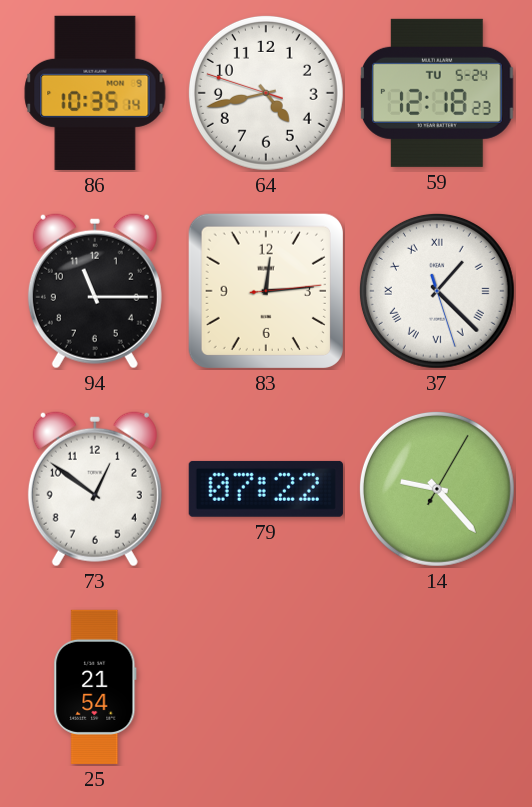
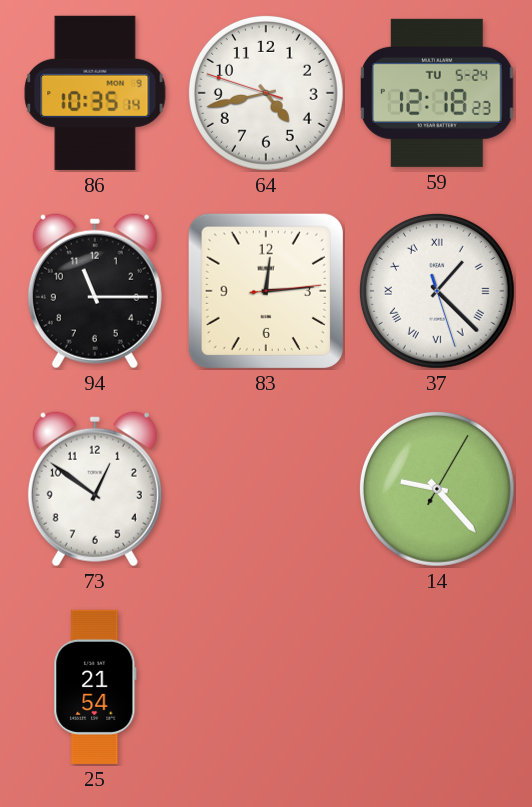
79: 07:22 -> none
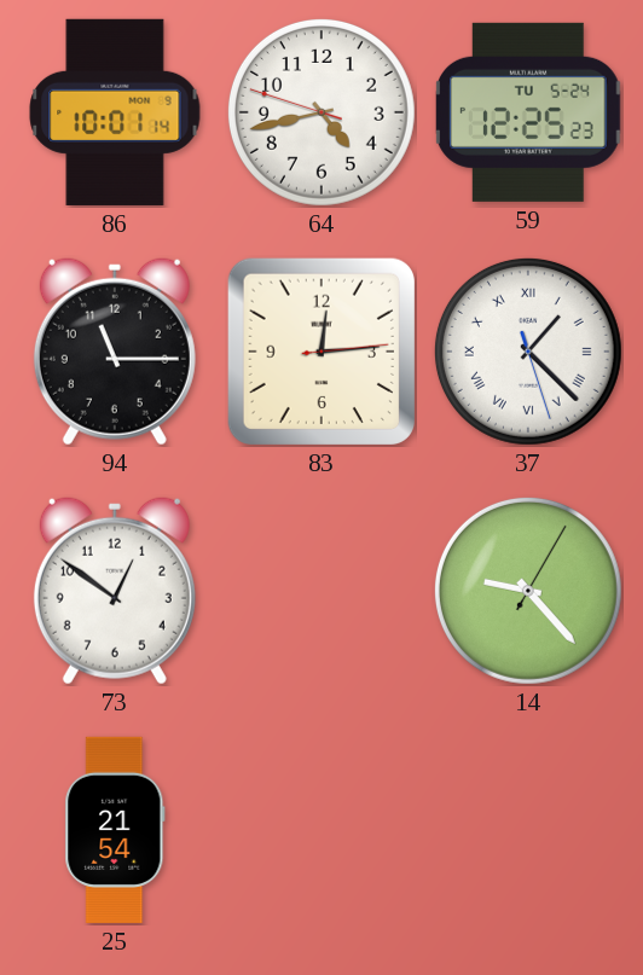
86: 10:35 -> 10:01
59: 12:18 -> 12:25
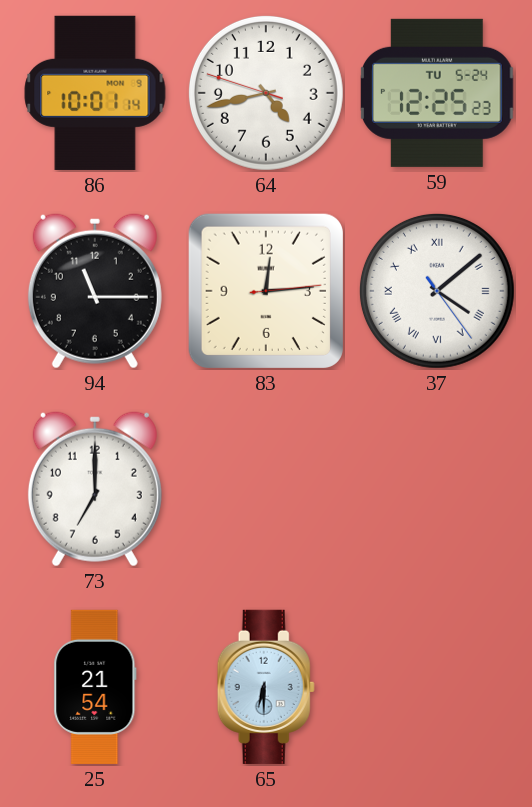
37: 1:22 -> 4:08
73: 12:51 -> 7:00
14: 9:23 -> none
65: none -> 6:30
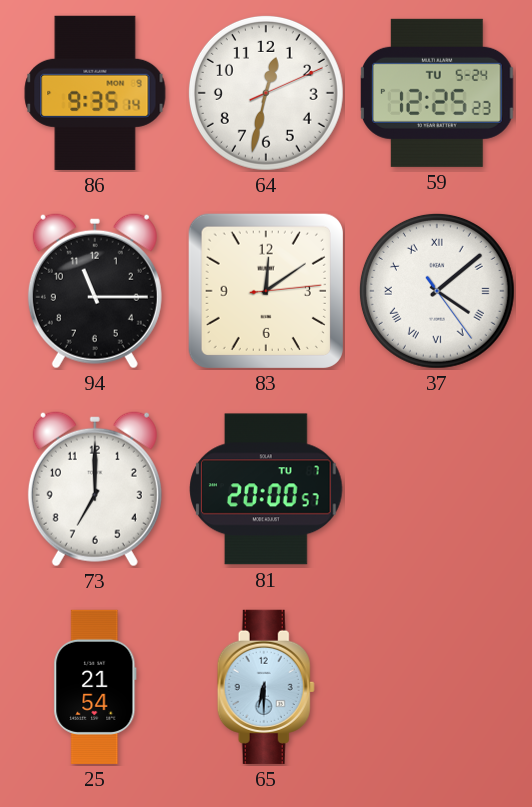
86: 10:01 -> 9:35
64: 4:42 -> 12:32
83: 12:14 -> 12:09
81: none -> 20:00
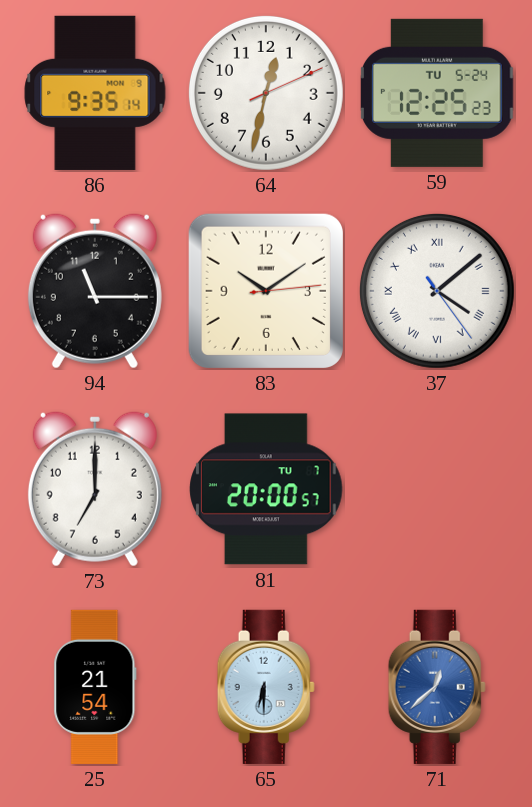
83: 12:09 -> 10:09
71: none -> 12:38
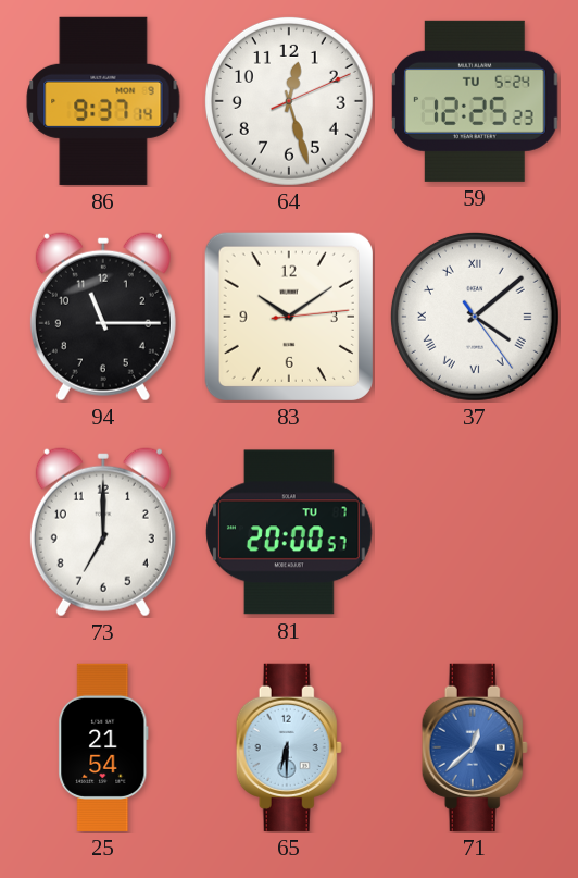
86: 9:35 -> 9:37
64: 12:32 -> 12:27
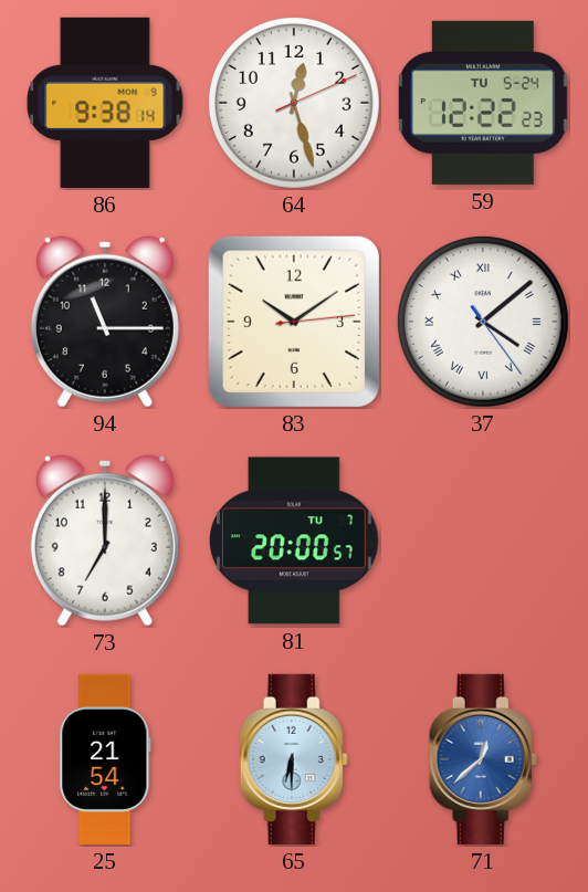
86: 9:37 -> 9:38
59: 12:25 -> 12:22
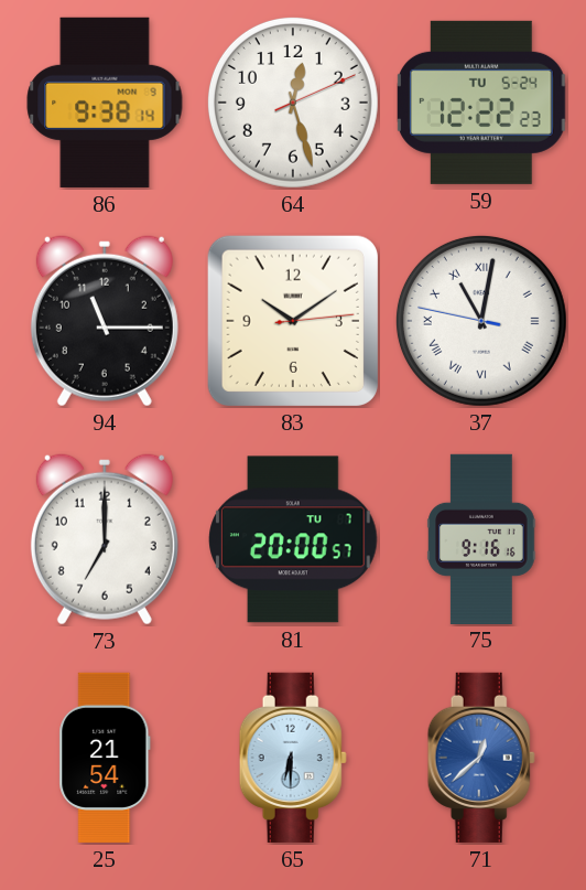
37: 4:08 -> 11:01
75: none -> 9:16
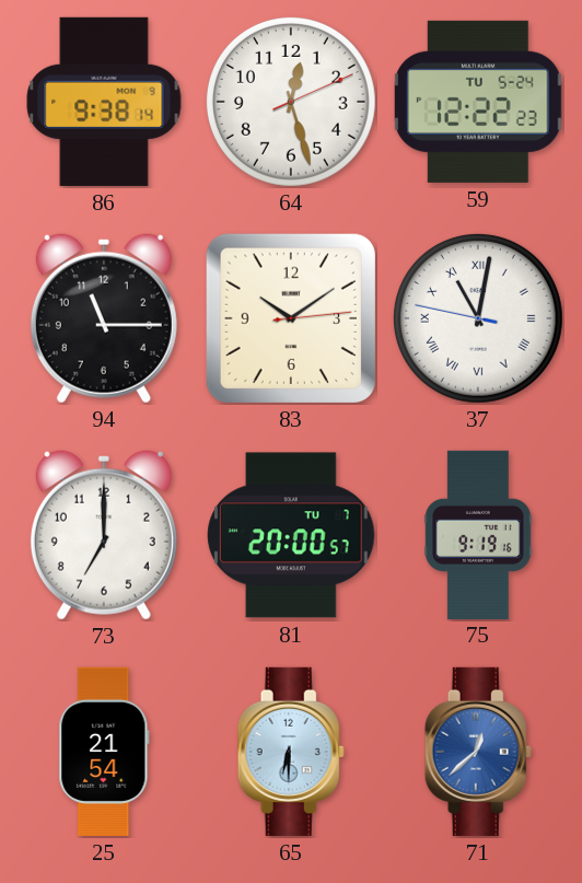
75: 9:16 -> 9:19
